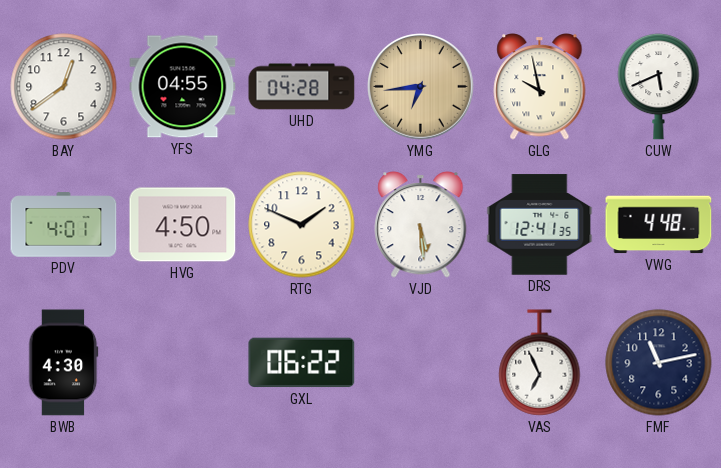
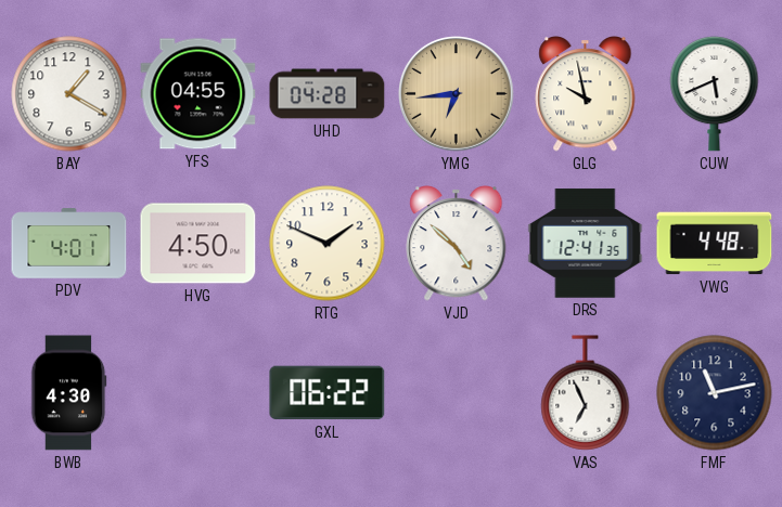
BAY: 12:39 -> 1:20
VJD: 5:29 -> 4:52
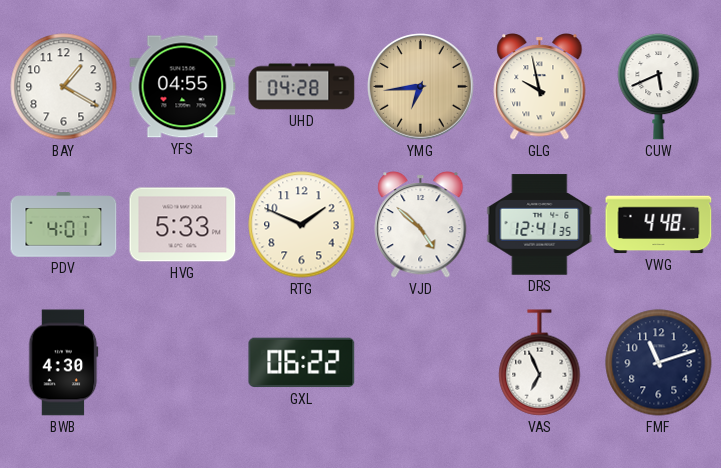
HVG: 4:50 -> 5:33
FMF: 11:13 -> 11:12
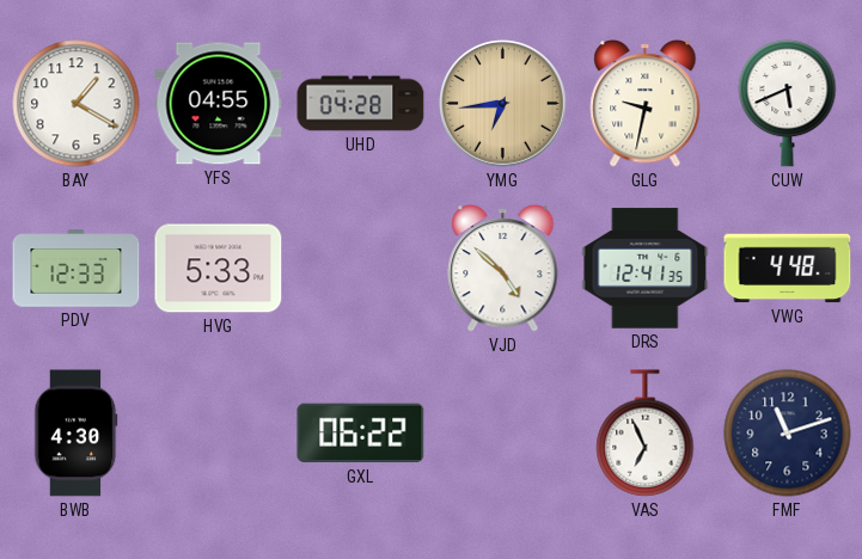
GLG: 9:58 -> 9:32
PDV: 4:01 -> 12:33
RTG: 1:49 -> none
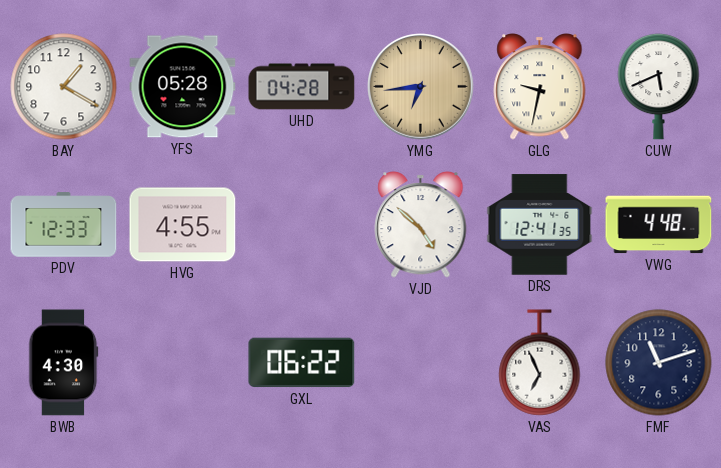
YFS: 04:55 -> 05:28
HVG: 5:33 -> 4:55
